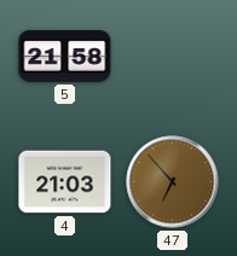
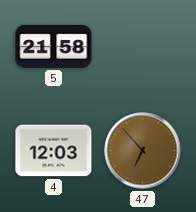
4: 21:03 -> 12:03
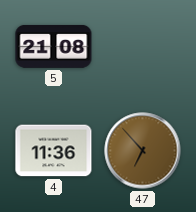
5: 21:58 -> 21:08
4: 12:03 -> 11:36
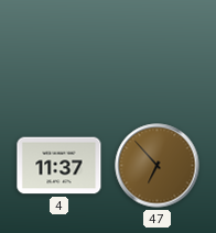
5: 21:08 -> none
4: 11:36 -> 11:37
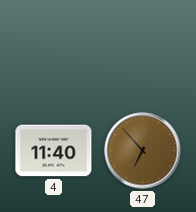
4: 11:37 -> 11:40
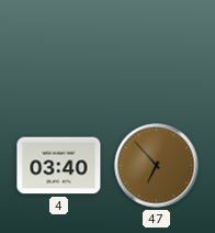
4: 11:40 -> 03:40
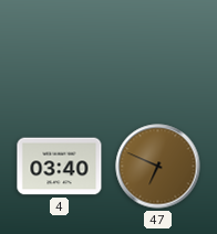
47: 6:53 -> 6:49
